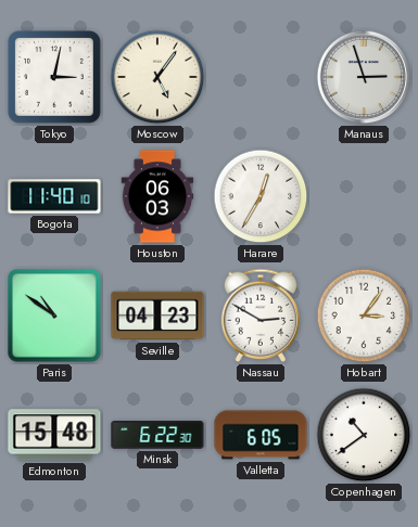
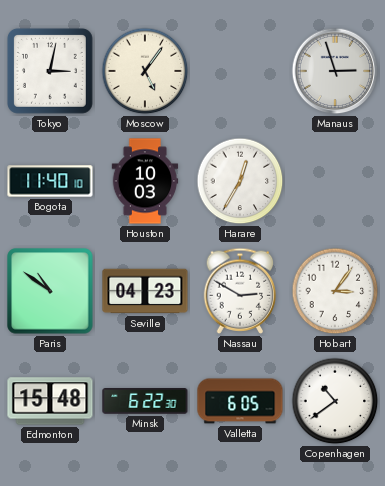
Houston: 06:03 -> 10:03
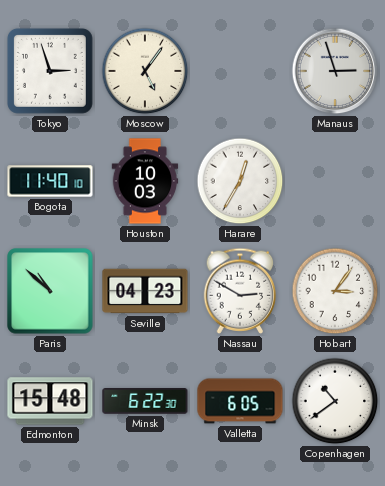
Tokyo: 3:02 -> 2:57
Paris: 10:51 -> 10:52
